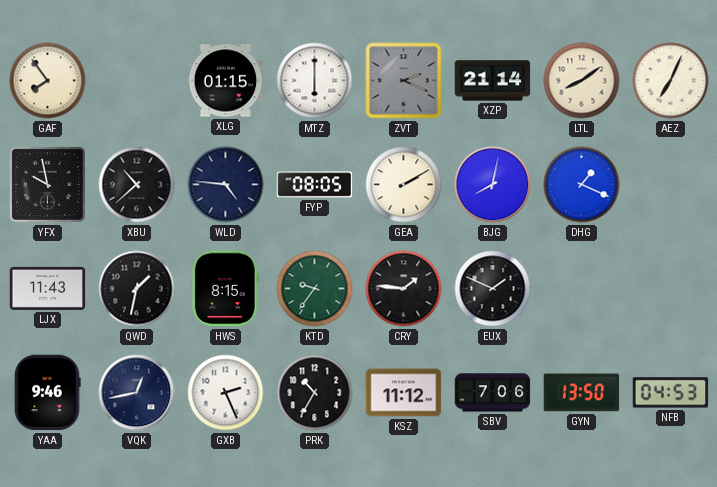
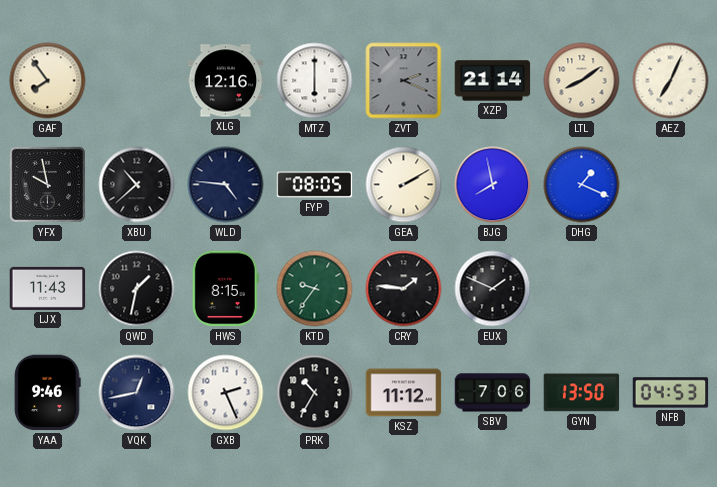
XLG: 01:15 -> 12:16
BJG: 8:02 -> 7:58
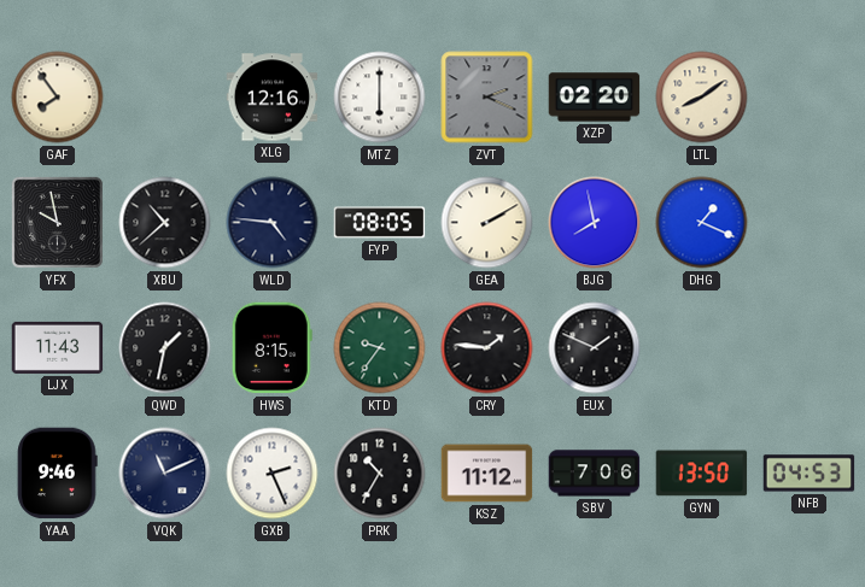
XZP: 21:14 -> 02:20
AEZ: 7:04 -> none
VQK: 12:43 -> 11:11
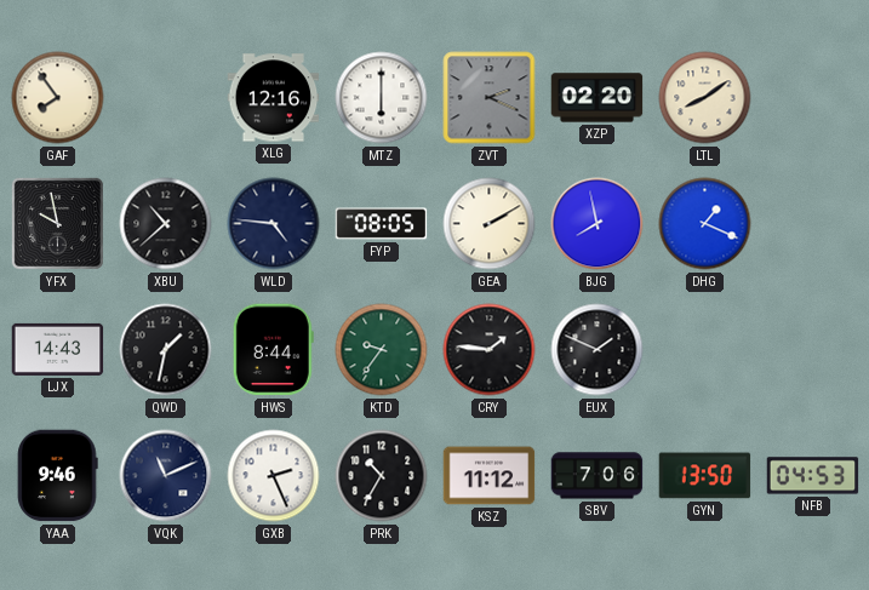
LJX: 11:43 -> 14:43
HWS: 8:15 -> 8:44
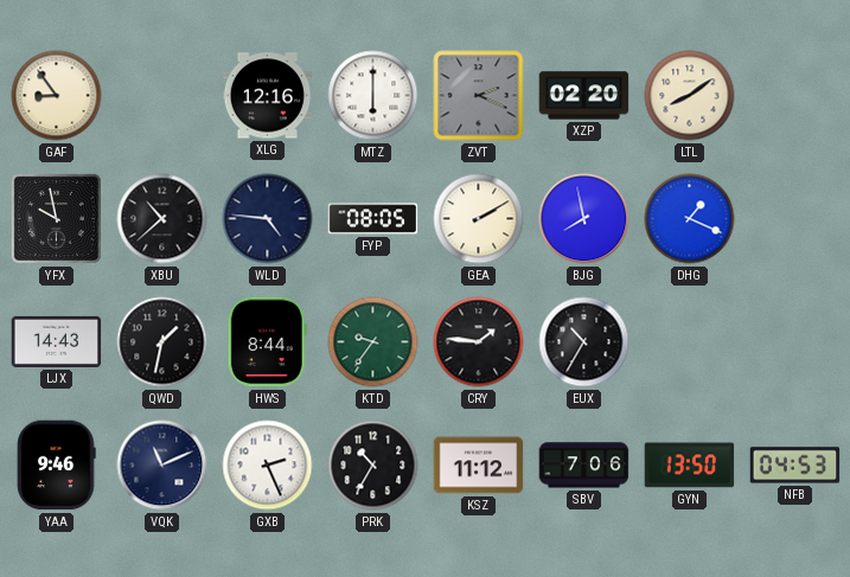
GAF: 7:54 -> 8:54
EUX: 1:49 -> 10:35
